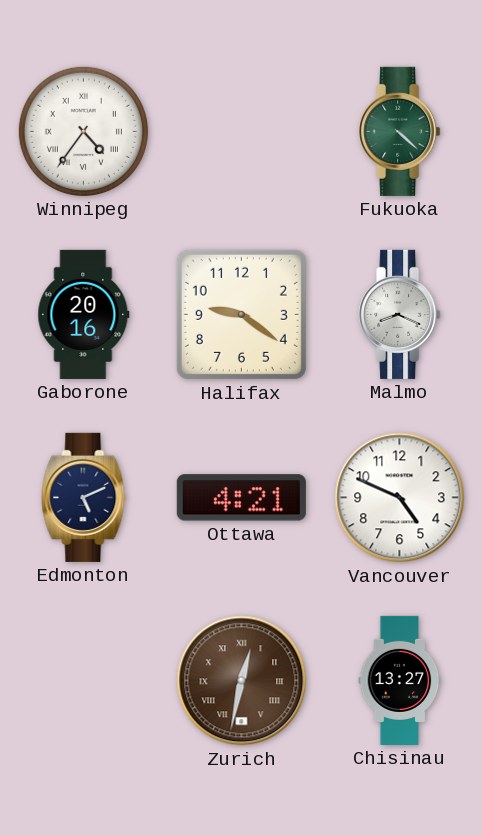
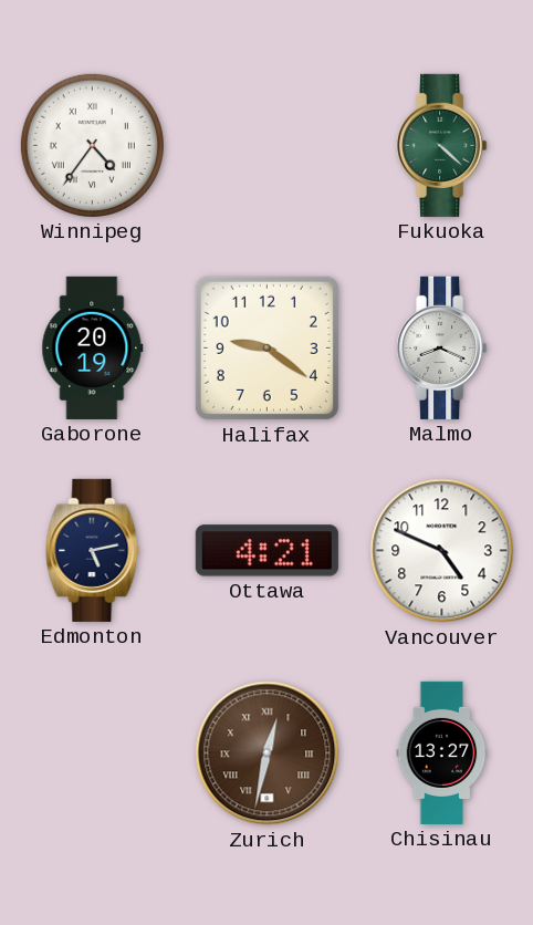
Gaborone: 20:16 -> 20:19
Edmonton: 5:11 -> 5:13
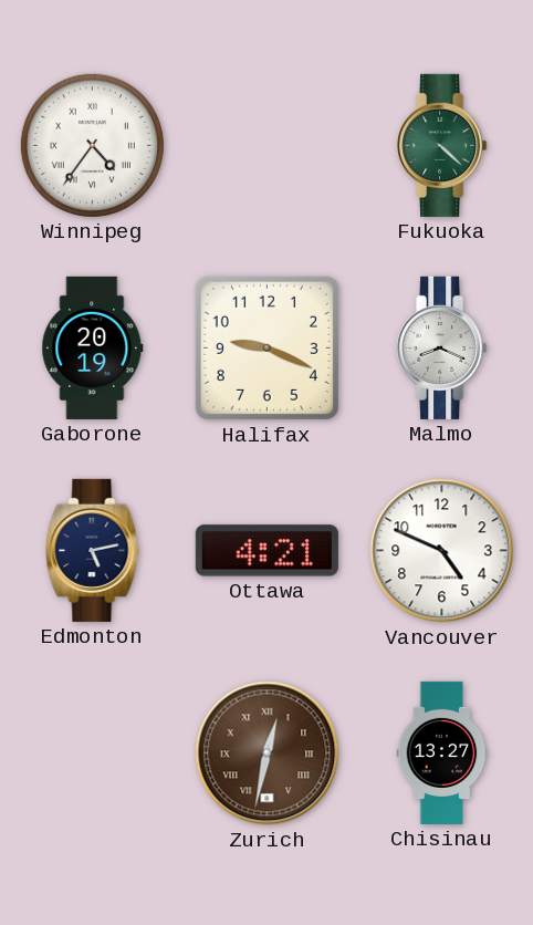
Halifax: 9:21 -> 9:19
